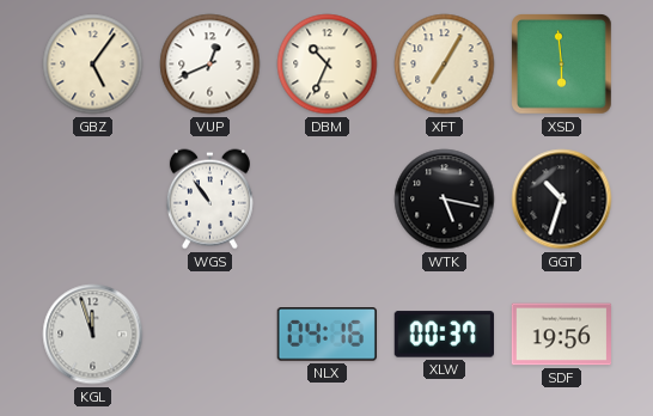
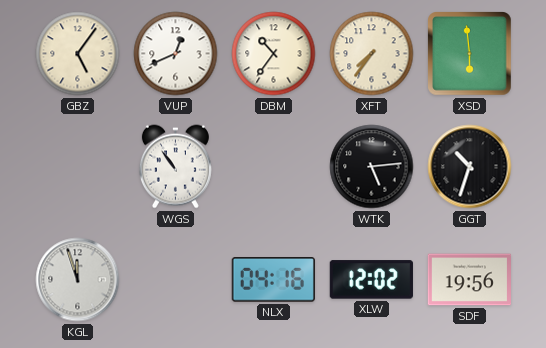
DBM: 10:34 -> 10:36
XFT: 7:05 -> 7:36
WTK: 5:17 -> 5:14
XLW: 00:37 -> 12:02
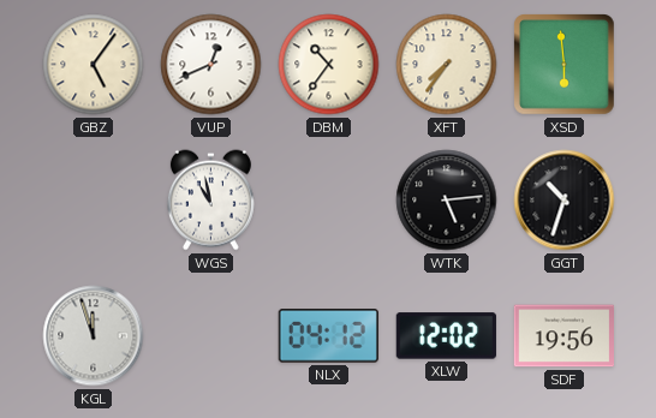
WGS: 10:54 -> 10:58
NLX: 04:16 -> 04:12
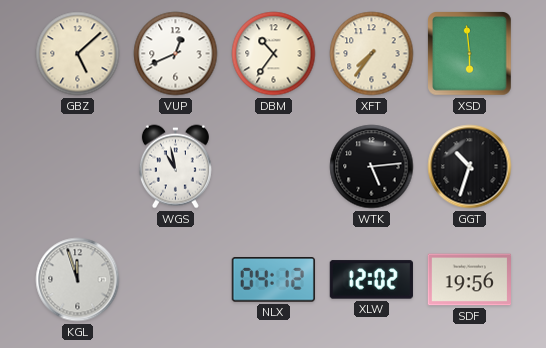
GBZ: 5:06 -> 5:08
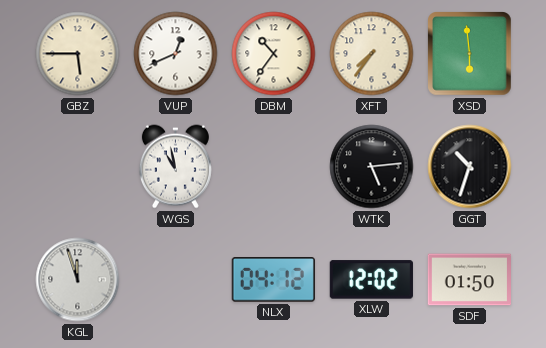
GBZ: 5:08 -> 5:45
SDF: 19:56 -> 01:50
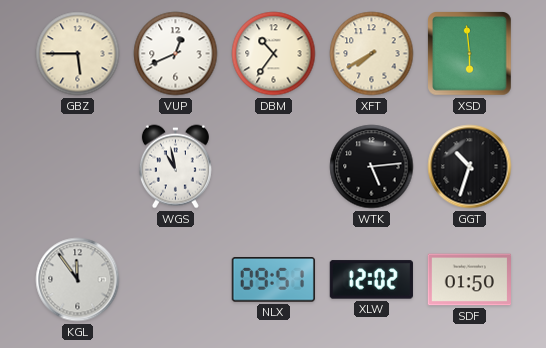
XFT: 7:36 -> 7:40
KGL: 11:57 -> 11:54
NLX: 04:12 -> 09:51
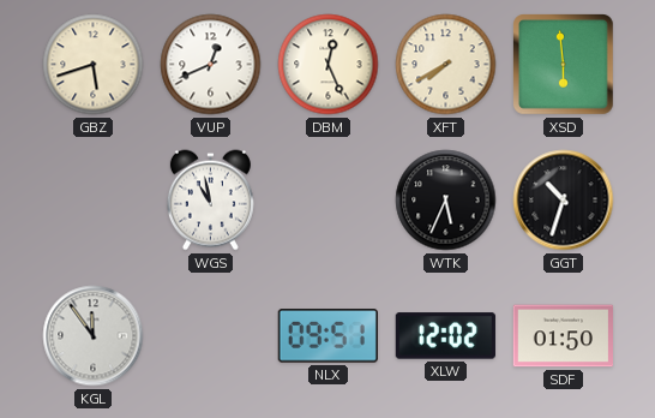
GBZ: 5:45 -> 5:42
DBM: 10:36 -> 12:26
WTK: 5:14 -> 5:34
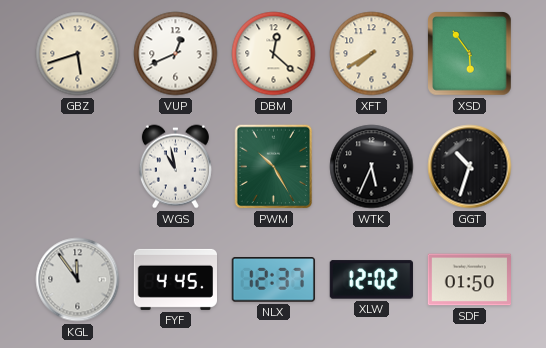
DBM: 12:26 -> 12:22
XSD: 5:59 -> 5:54
PWM: none -> 10:25
FYF: none -> 4:45
NLX: 09:51 -> 12:37
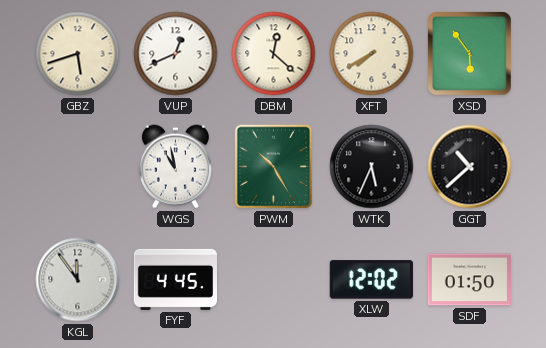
GGT: 10:33 -> 10:38
NLX: 12:37 -> none
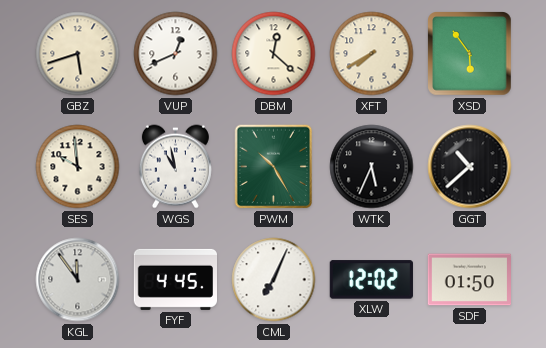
SES: none -> 9:59
CML: none -> 7:04
